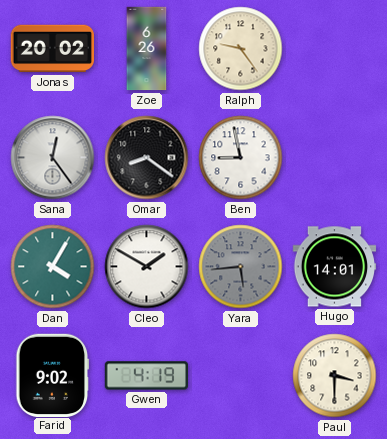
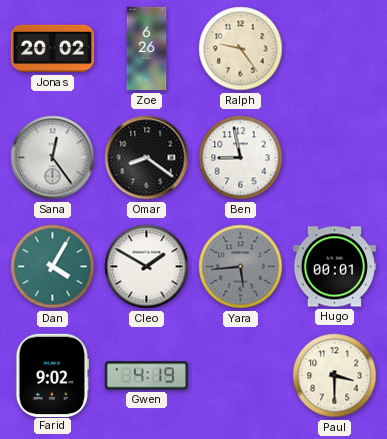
Hugo: 14:01 -> 00:01
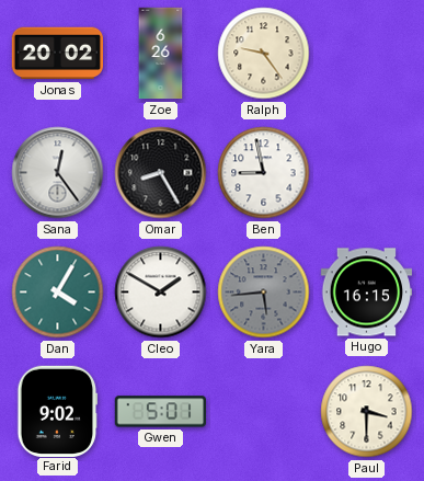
Omar: 8:21 -> 8:25
Hugo: 00:01 -> 16:15
Gwen: 4:19 -> 5:01
